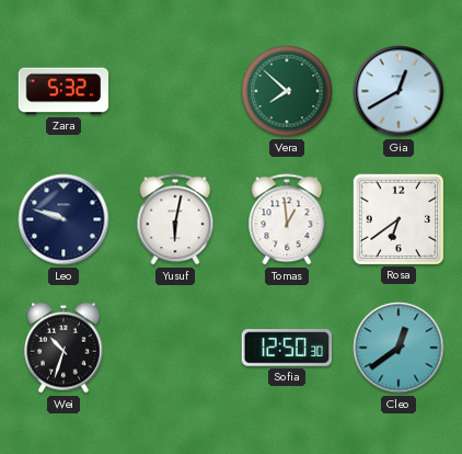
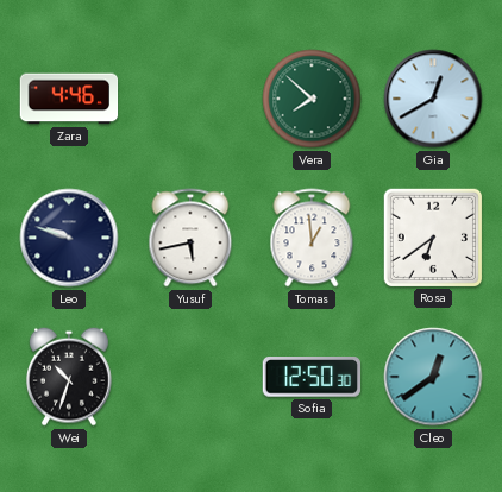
Zara: 5:32 -> 4:46
Yusuf: 6:02 -> 5:43
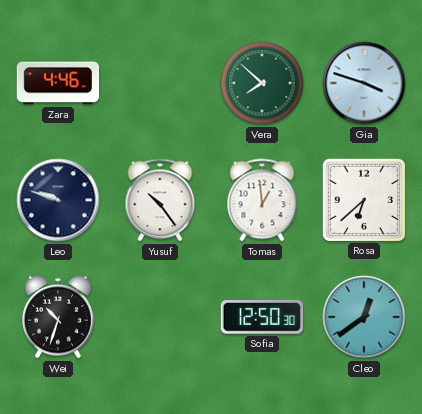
Gia: 12:40 -> 3:48
Yusuf: 5:43 -> 10:24
Rosa: 6:39 -> 6:38
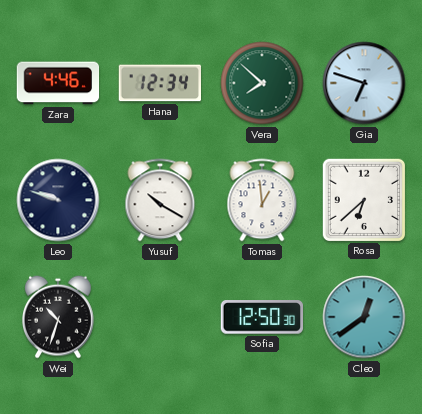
Hana: none -> 12:34
Gia: 3:48 -> 6:48
Yusuf: 10:24 -> 10:20
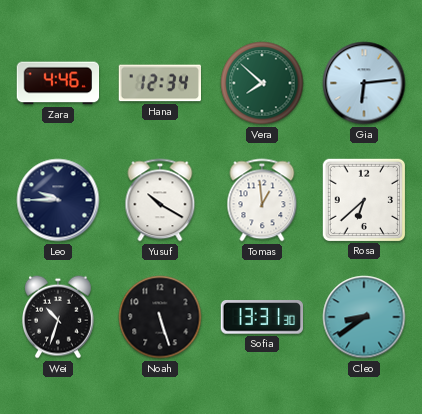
Gia: 6:48 -> 6:14
Leo: 9:48 -> 9:45
Noah: none -> 5:27
Sofia: 12:50 -> 13:31
Cleo: 12:39 -> 8:39
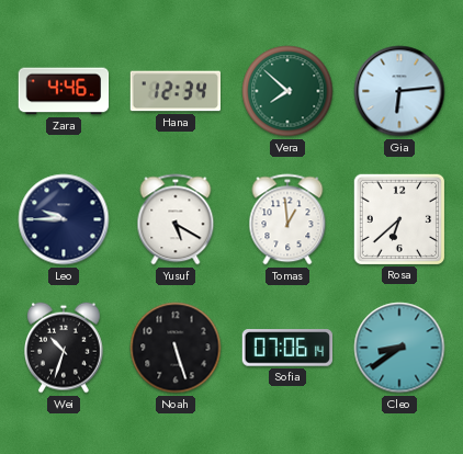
Yusuf: 10:20 -> 5:20
Sofia: 13:31 -> 07:06
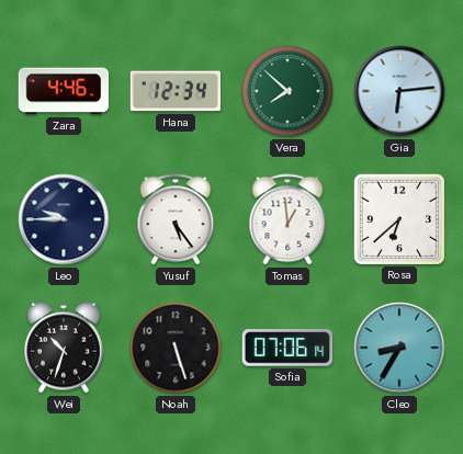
Yusuf: 5:20 -> 5:24
Cleo: 8:39 -> 8:35
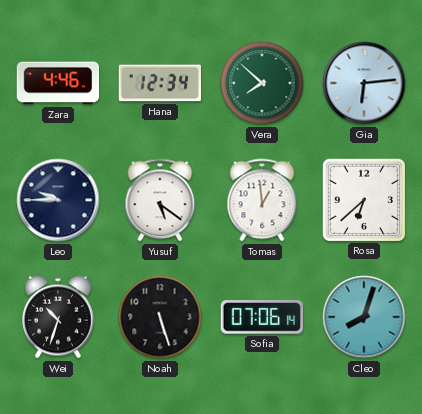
Yusuf: 5:24 -> 5:21
Cleo: 8:35 -> 8:03
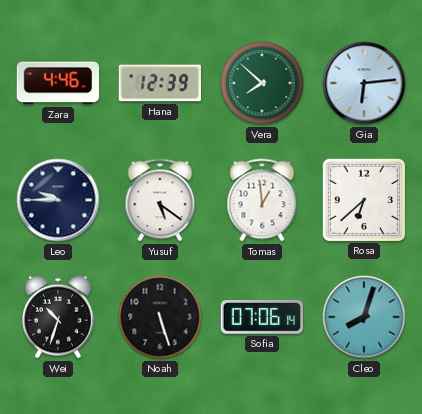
Hana: 12:34 -> 12:39
